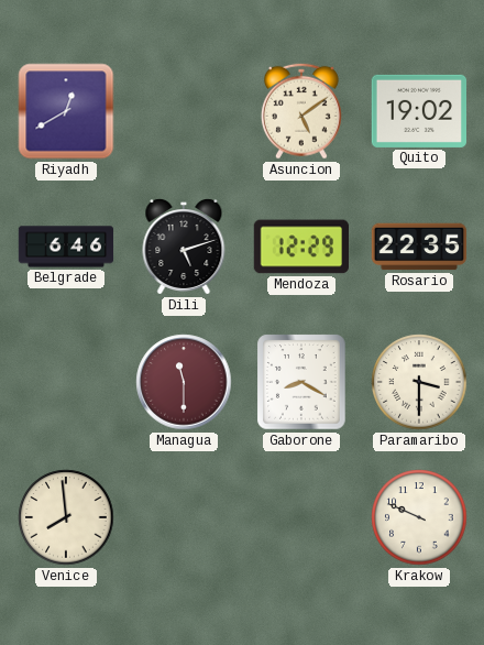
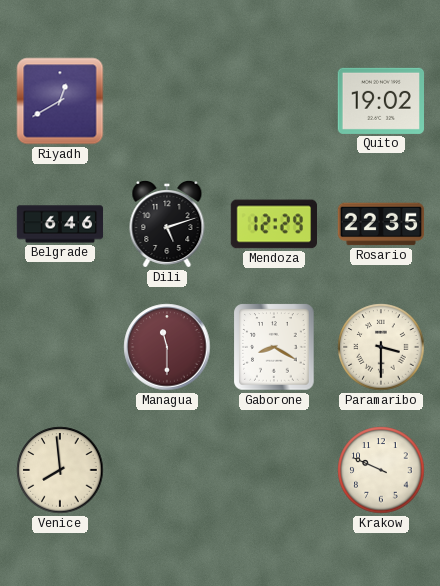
Asuncion: 5:09 -> none
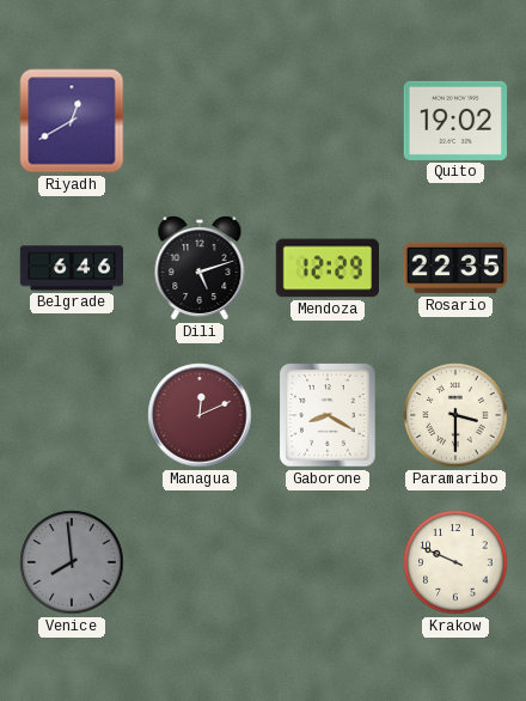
Managua: 11:30 -> 12:11
Venice dial: cream -> grey
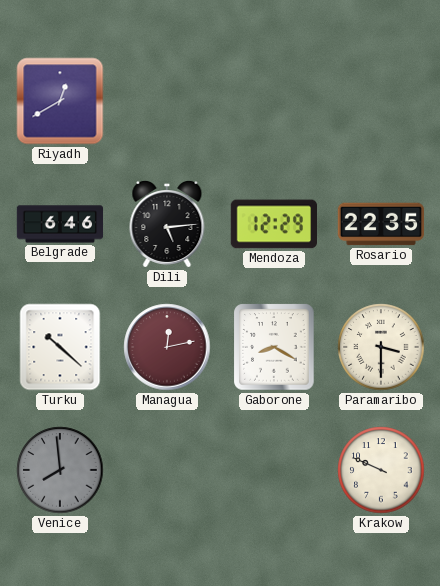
Quito: 19:02 -> none
Dili: 5:12 -> 5:14
Turku: none -> 10:22
Managua: 12:11 -> 12:13
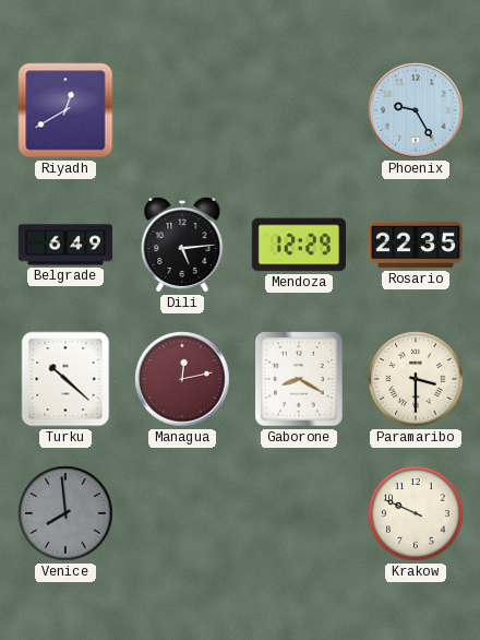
Phoenix: none -> 9:25
Belgrade: 6:46 -> 6:49
